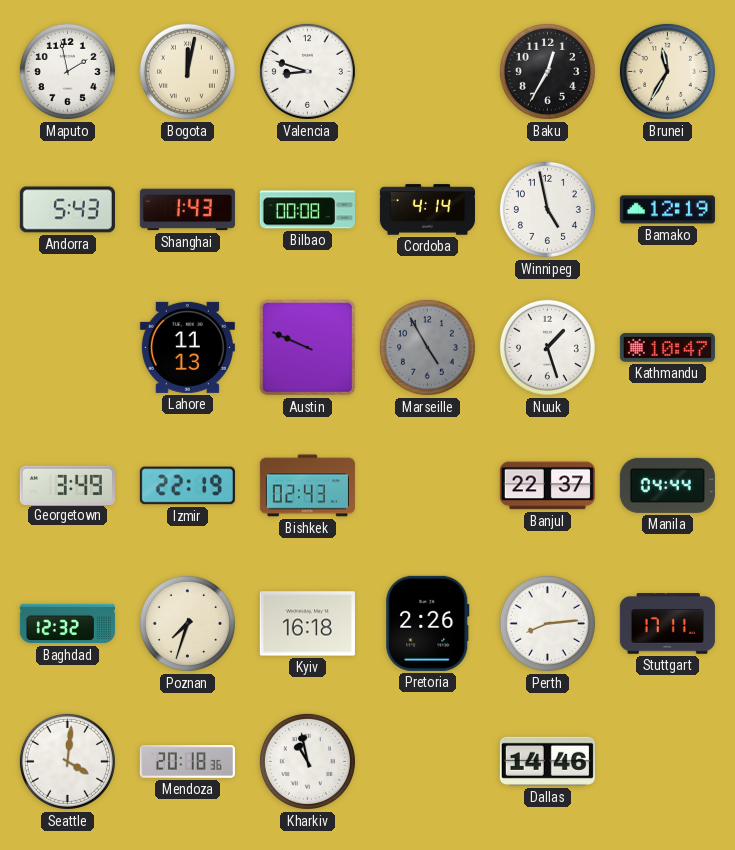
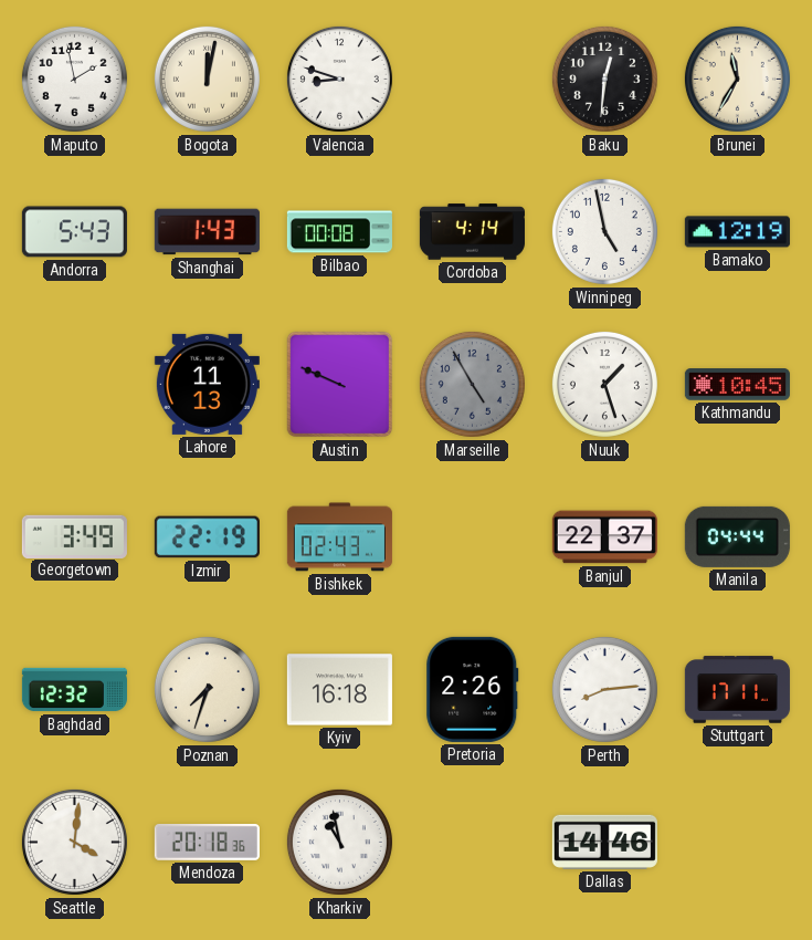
Baku: 12:35 -> 12:31
Kathmandu: 10:47 -> 10:45
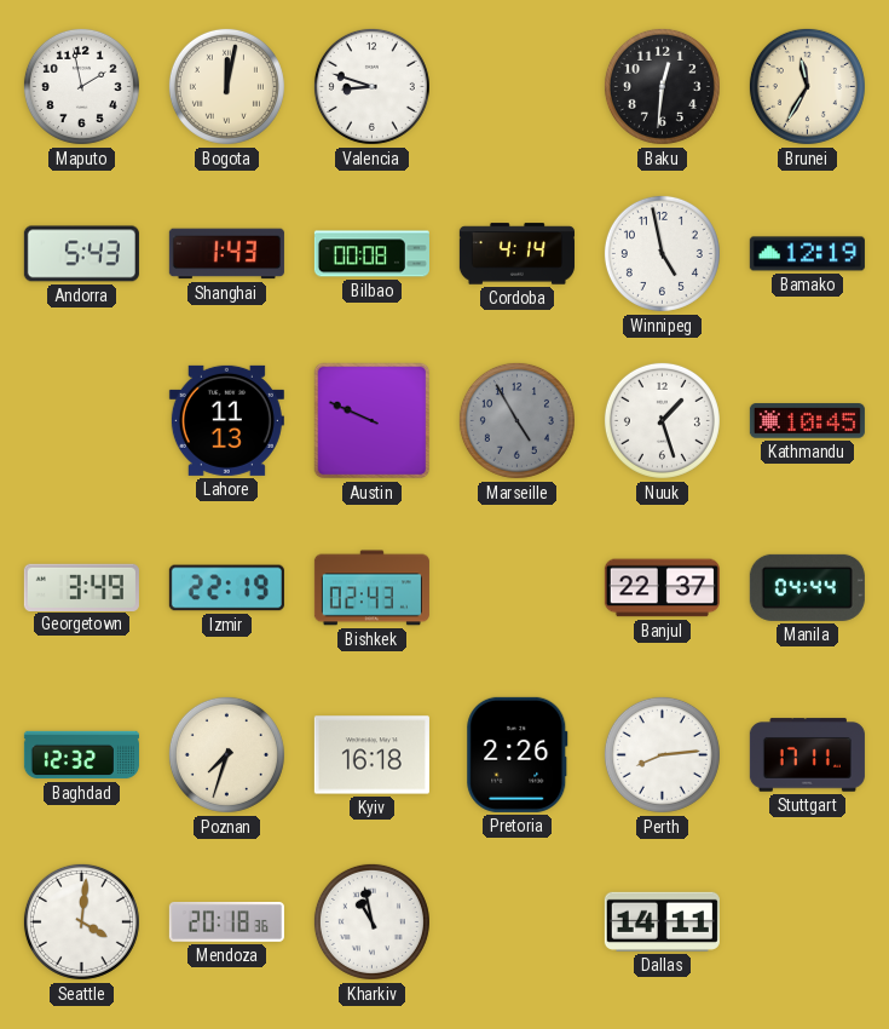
Dallas: 14:46 -> 14:11
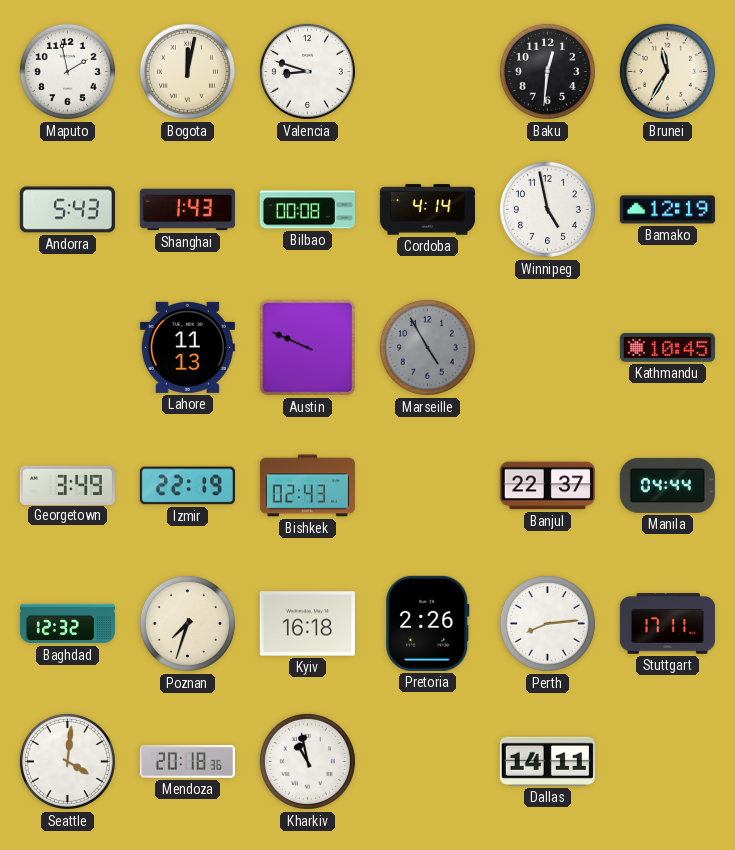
Nuuk: 1:27 -> none
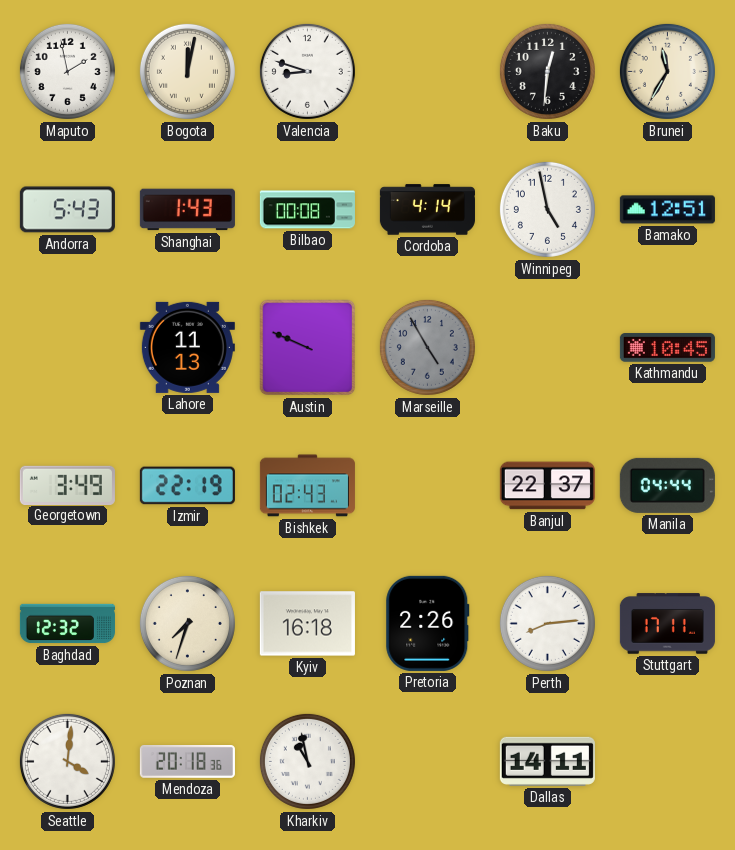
Bamako: 12:19 -> 12:51
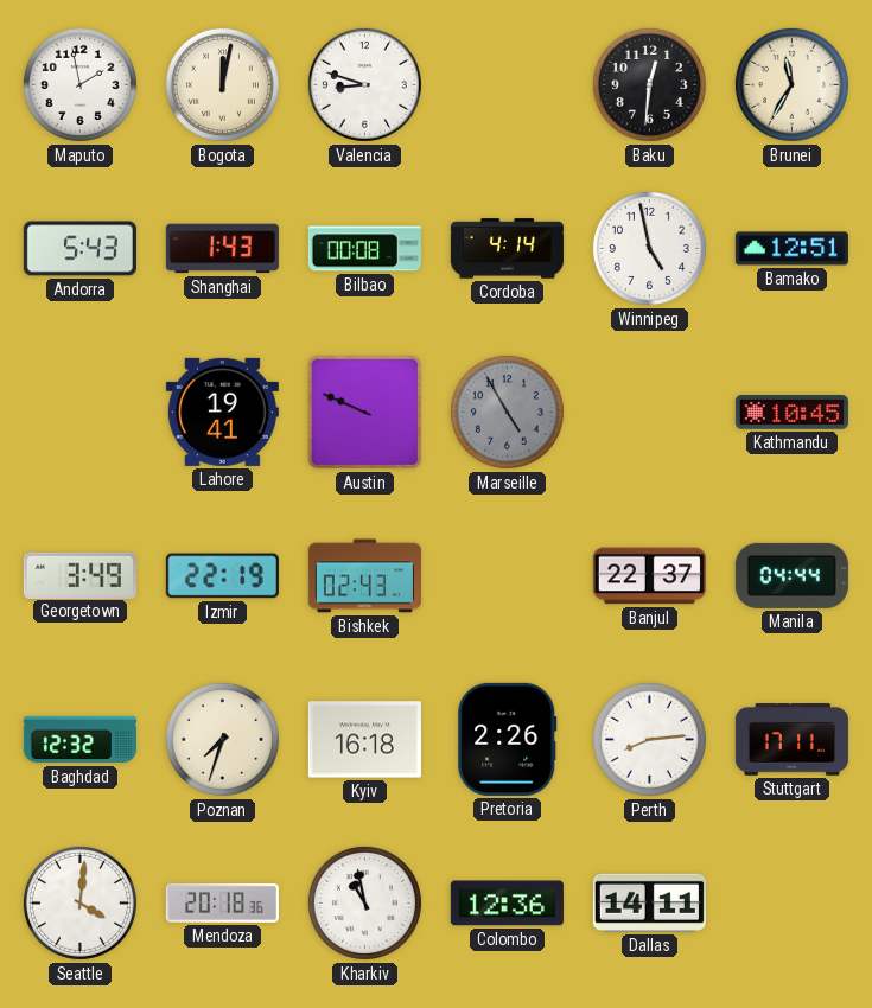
Lahore: 11:13 -> 19:41
Colombo: none -> 12:36
